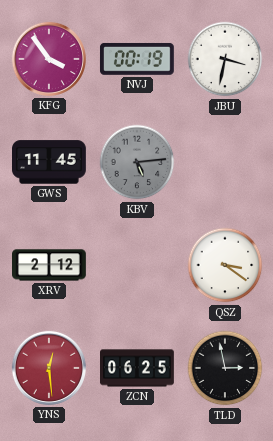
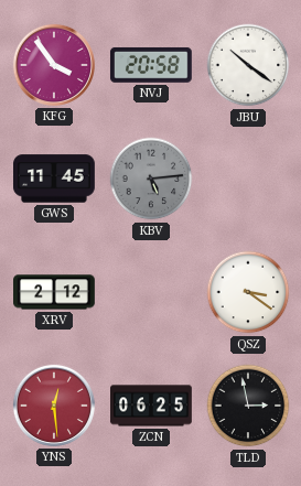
NVJ: 00:19 -> 20:58
JBU: 3:32 -> 10:21
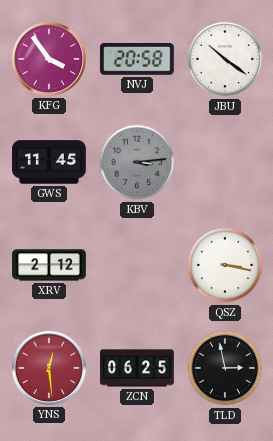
KBV: 5:14 -> 3:14
QSZ: 3:21 -> 3:17
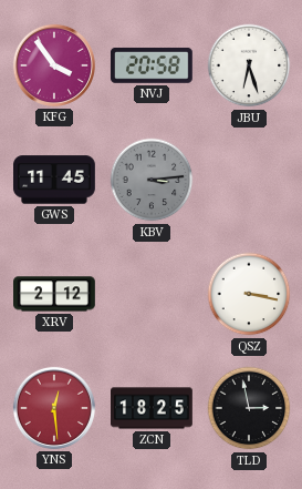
JBU: 10:21 -> 6:27
ZCN: 06:25 -> 18:25
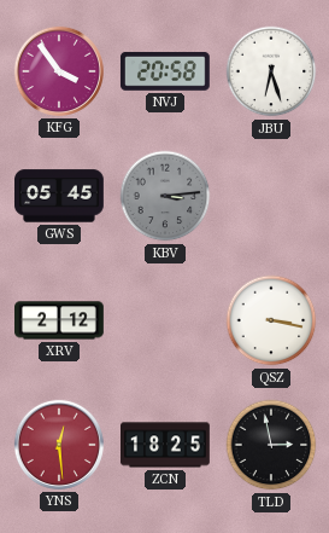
GWS: 11:45 -> 05:45
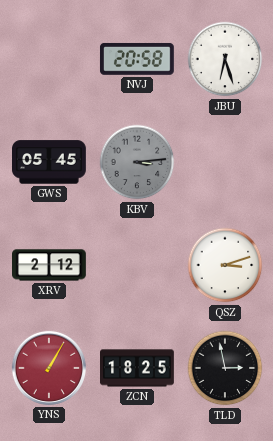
KFG: 3:54 -> none
QSZ: 3:17 -> 3:12
YNS: 12:29 -> 1:05
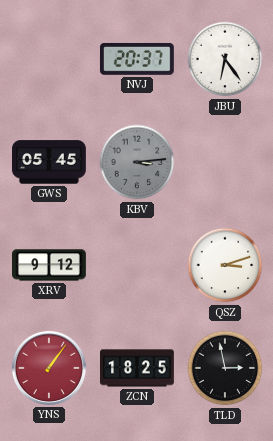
NVJ: 20:58 -> 20:37
JBU: 6:27 -> 6:24
XRV: 2:12 -> 9:12
YNS: 1:05 -> 1:06
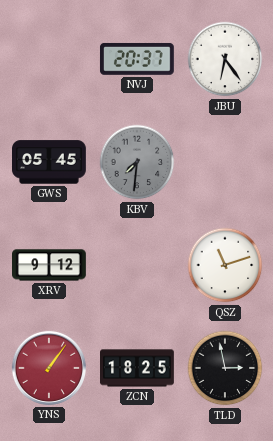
KBV: 3:14 -> 7:31
QSZ: 3:12 -> 11:12
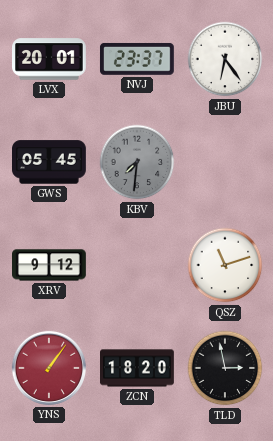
LVX: none -> 20:01
NVJ: 20:37 -> 23:37
ZCN: 18:25 -> 18:20
